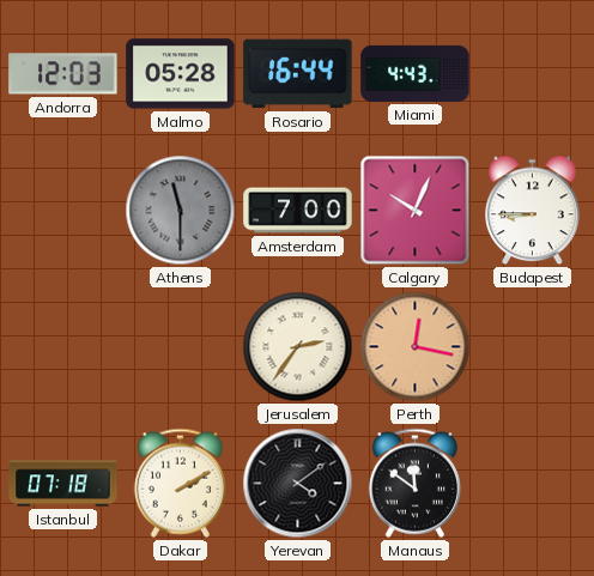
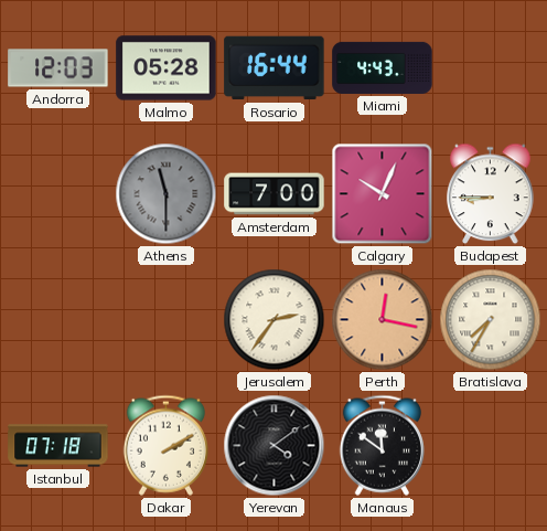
Bratislava: none -> 7:35
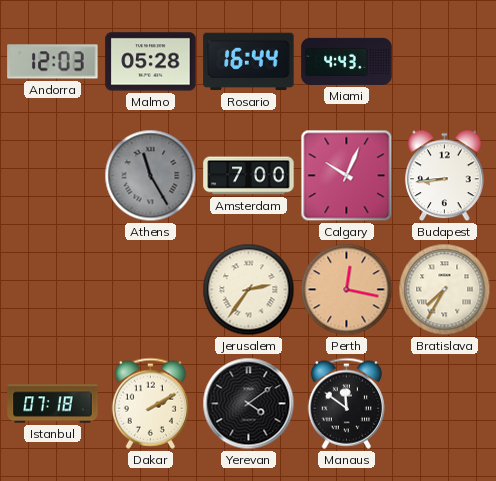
Athens: 11:30 -> 11:25
Budapest: 8:45 -> 8:44
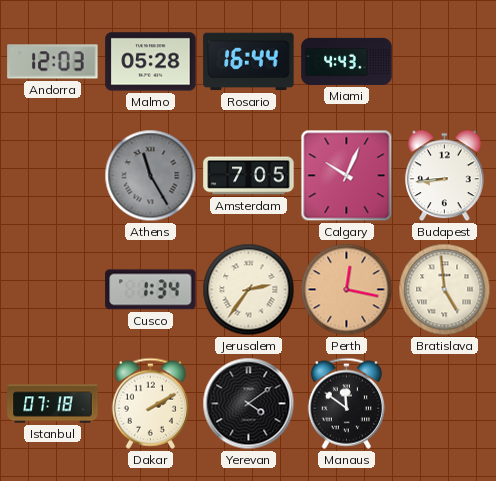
Amsterdam: 7:00 -> 7:05
Cusco: none -> 1:34
Bratislava: 7:35 -> 4:59
